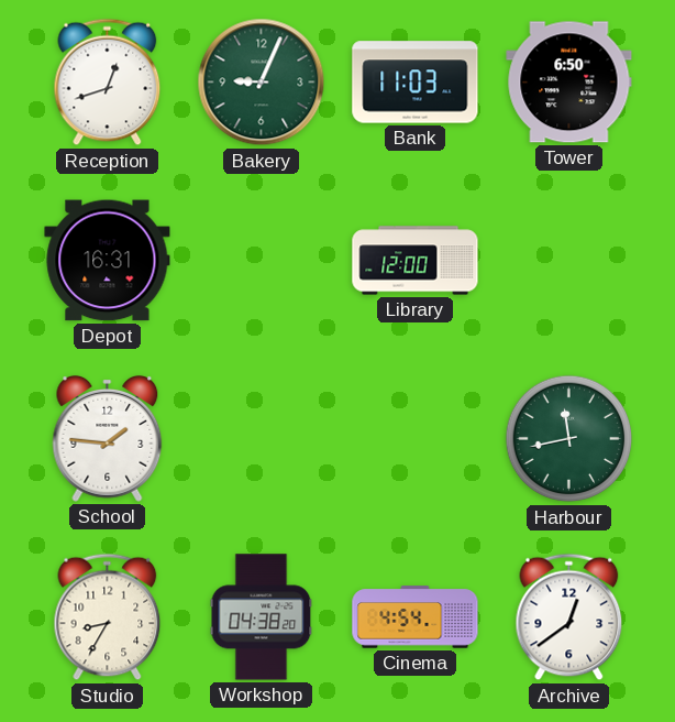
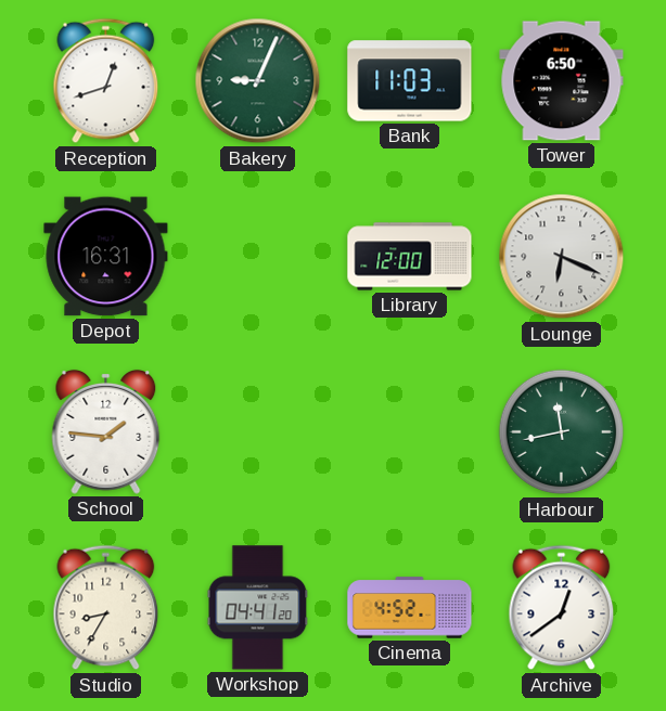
Lounge: none -> 6:19
Workshop: 04:38 -> 04:41
Cinema: 4:54 -> 4:52
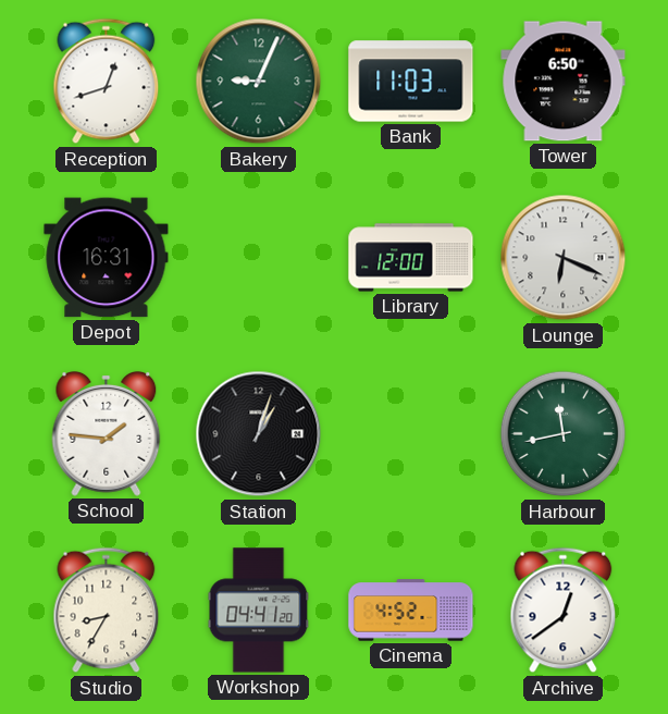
Station: none -> 1:03
